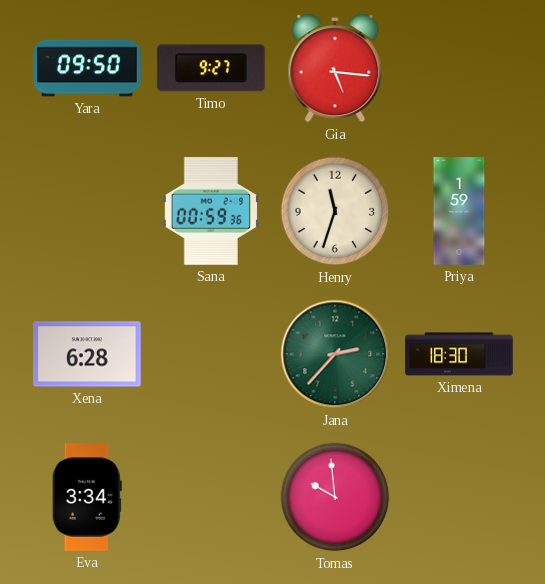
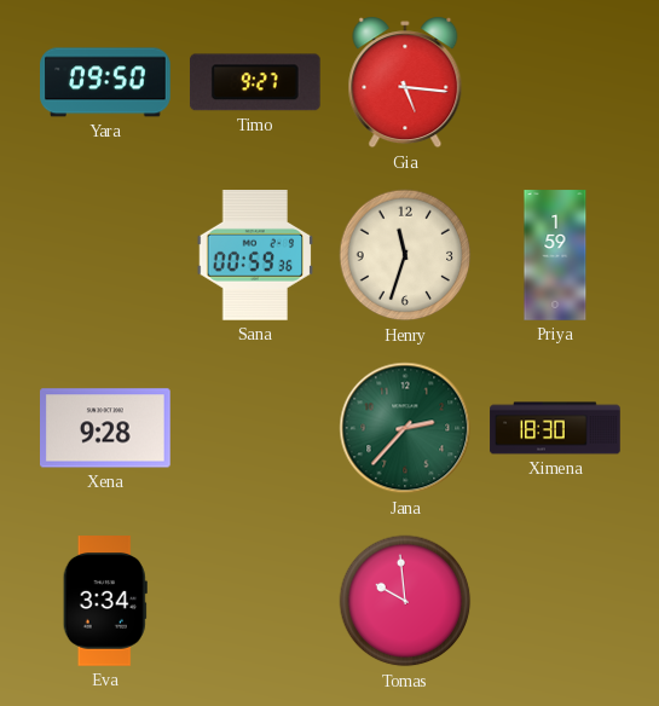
Xena: 6:28 -> 9:28
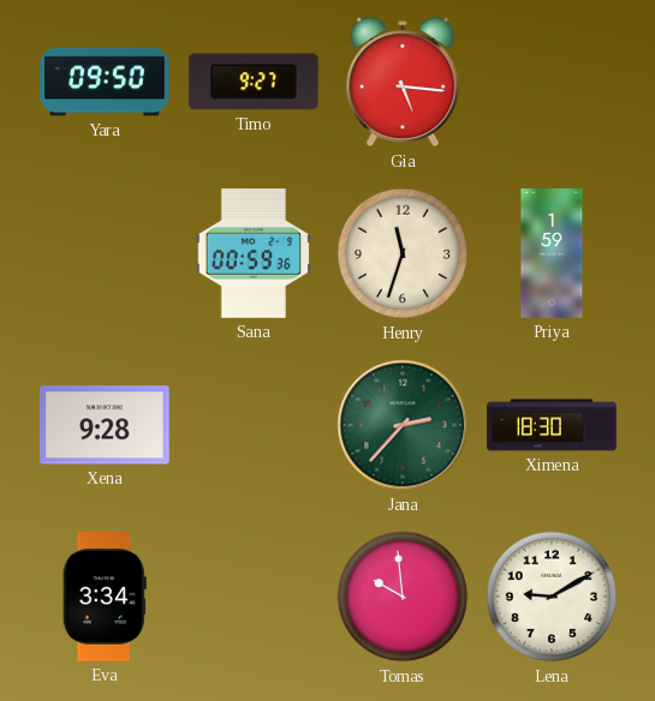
Lena: none -> 9:10
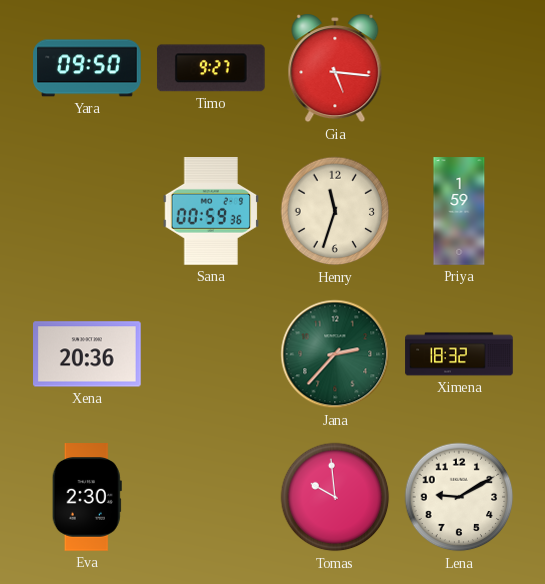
Xena: 9:28 -> 20:36
Ximena: 18:30 -> 18:32
Eva: 3:34 -> 2:30
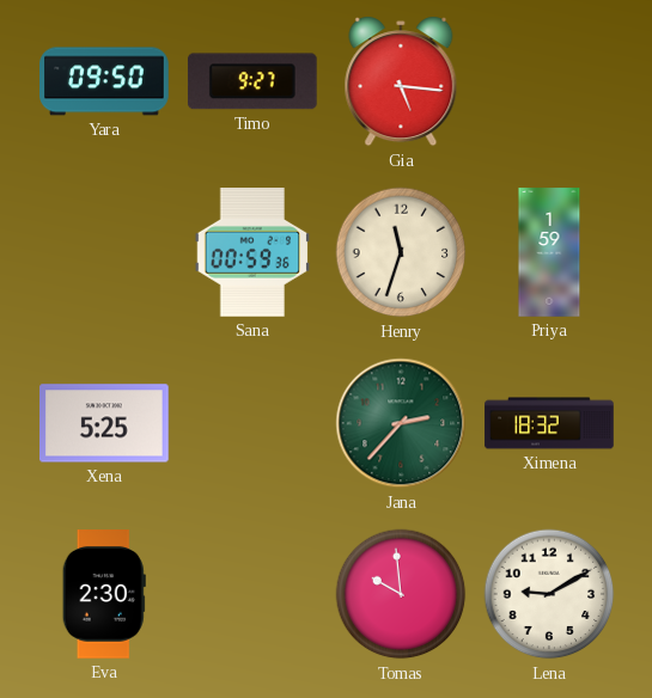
Xena: 20:36 -> 5:25
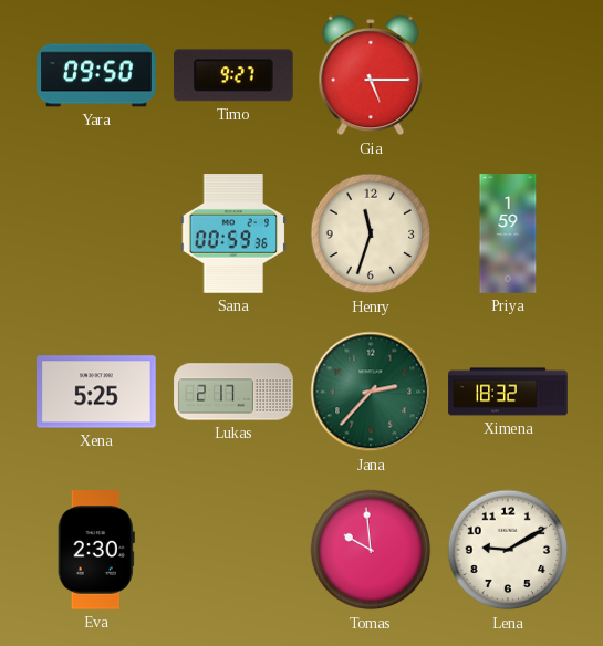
Gia: 5:16 -> 5:15
Lukas: none -> 2:17
